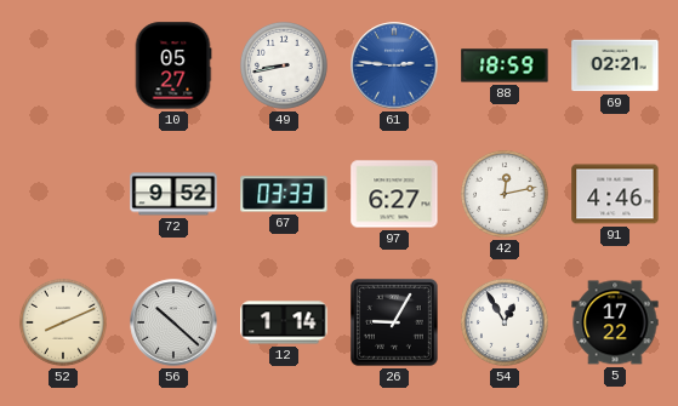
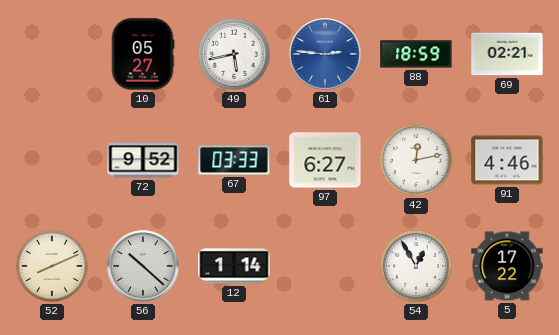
49: 8:43 -> 5:43
26: 9:05 -> none
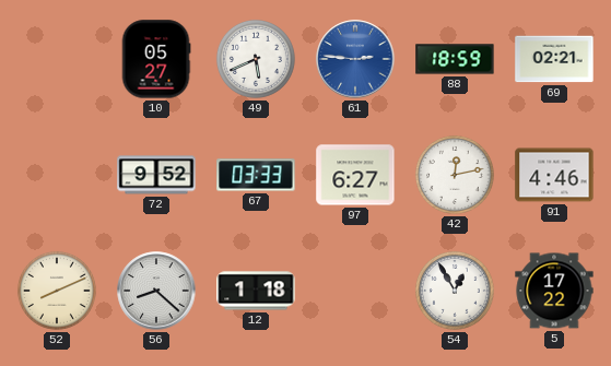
49: 5:43 -> 5:41
56: 10:22 -> 8:22
12: 1:14 -> 1:18
